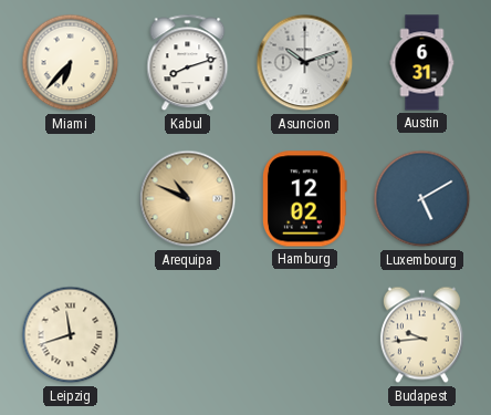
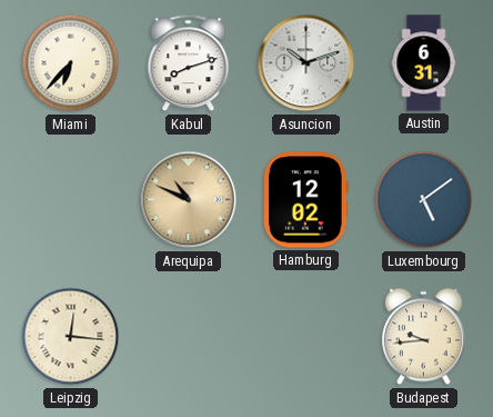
Luxembourg: 5:10 -> 5:09
Leipzig: 11:42 -> 12:16
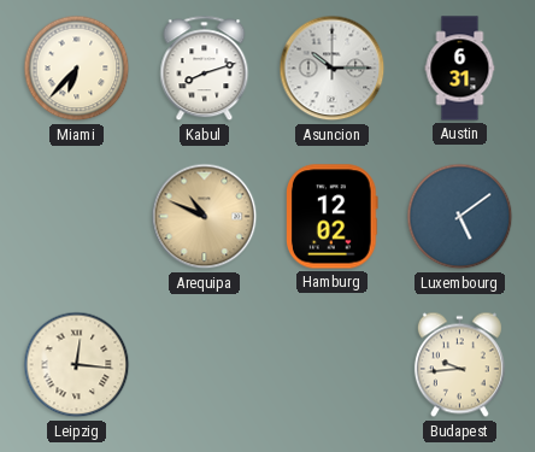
Asuncion: 10:12 -> 10:15
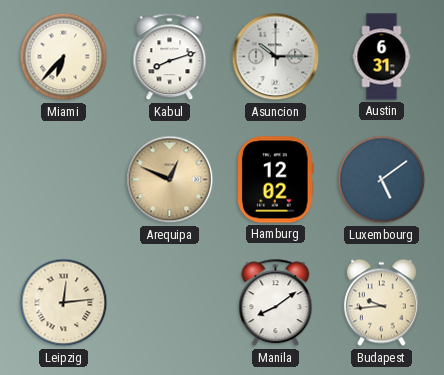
Arequipa: 10:49 -> 12:49
Leipzig: 12:16 -> 12:14
Manila: none -> 8:09
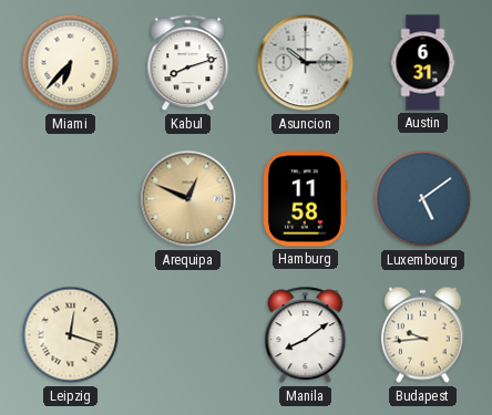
Hamburg: 12:02 -> 11:58
Leipzig: 12:14 -> 12:18
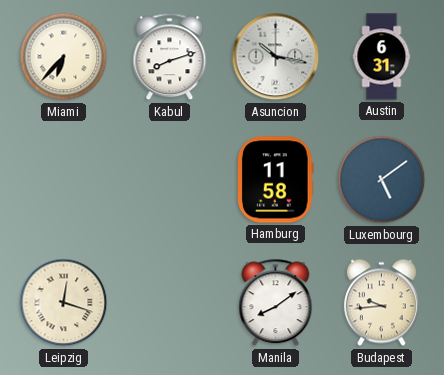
Asuncion: 10:15 -> 10:17
Arequipa: 12:49 -> none
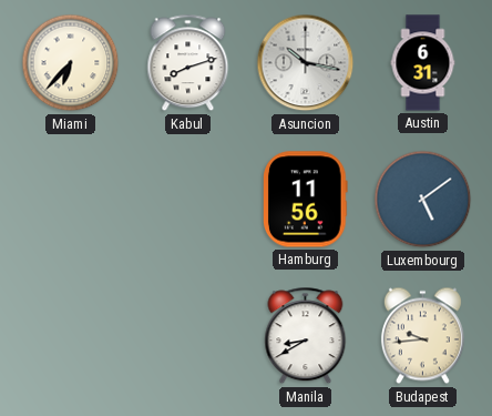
Hamburg: 11:58 -> 11:56
Leipzig: 12:18 -> none
Manila: 8:09 -> 8:40
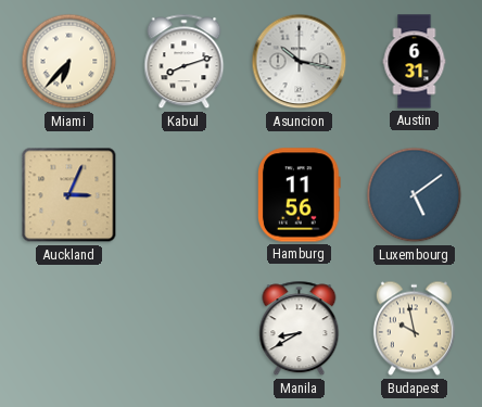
Auckland: none -> 3:04
Budapest: 9:44 -> 9:58
